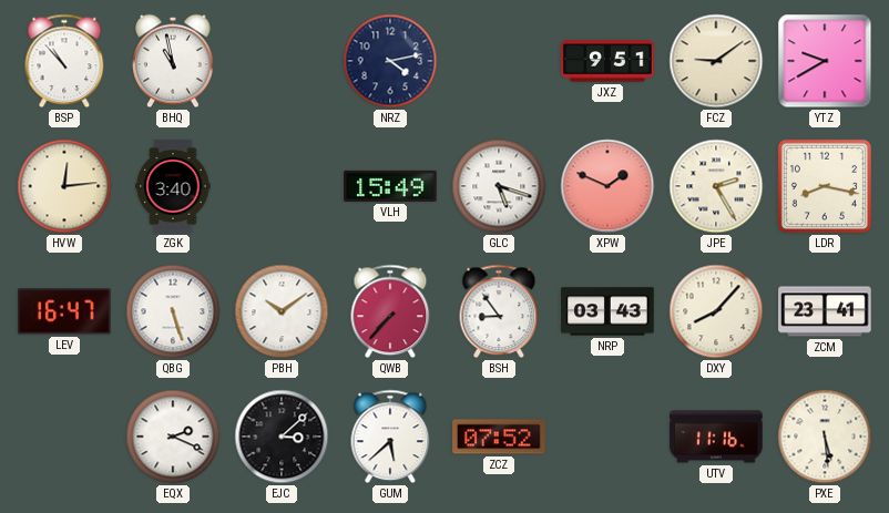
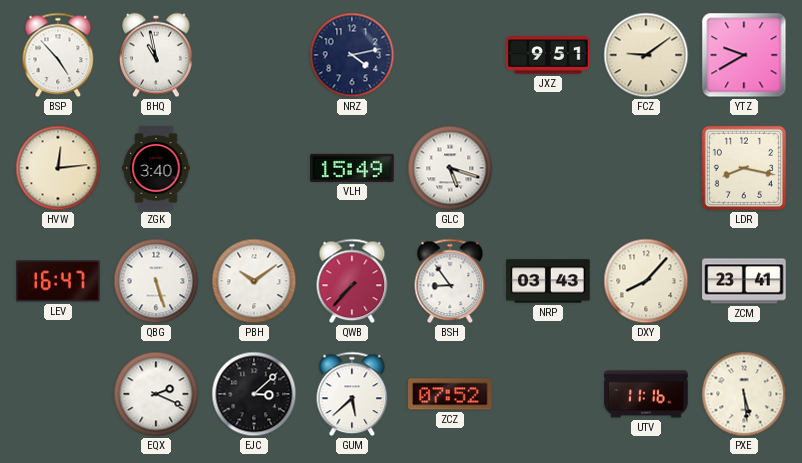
BSP: 10:53 -> 4:53
XPW: 1:49 -> none
JPE: 2:25 -> none
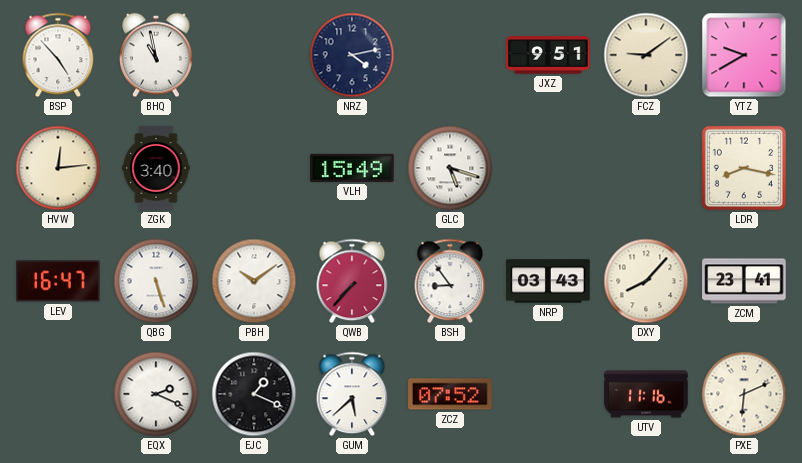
EJC: 3:08 -> 1:19
PXE: 5:29 -> 6:11
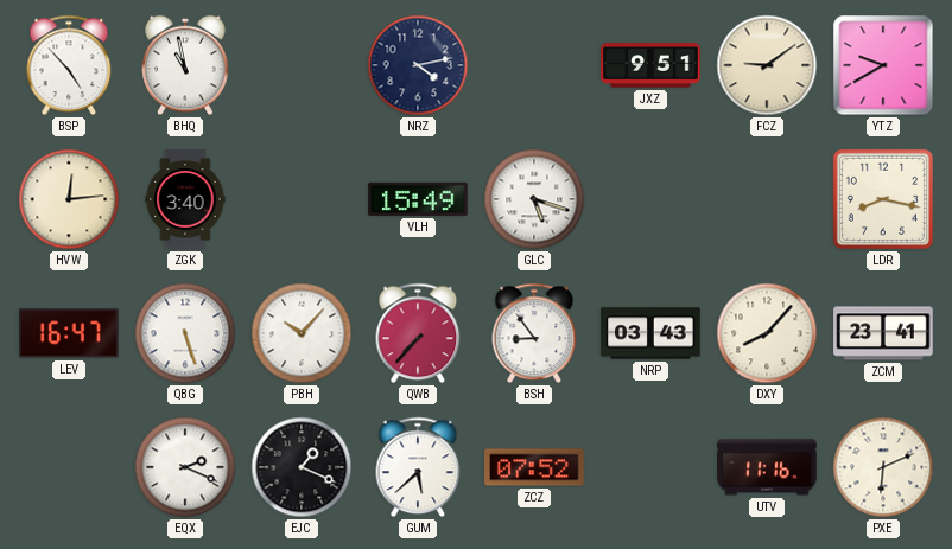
PBH: 10:09 -> 10:07
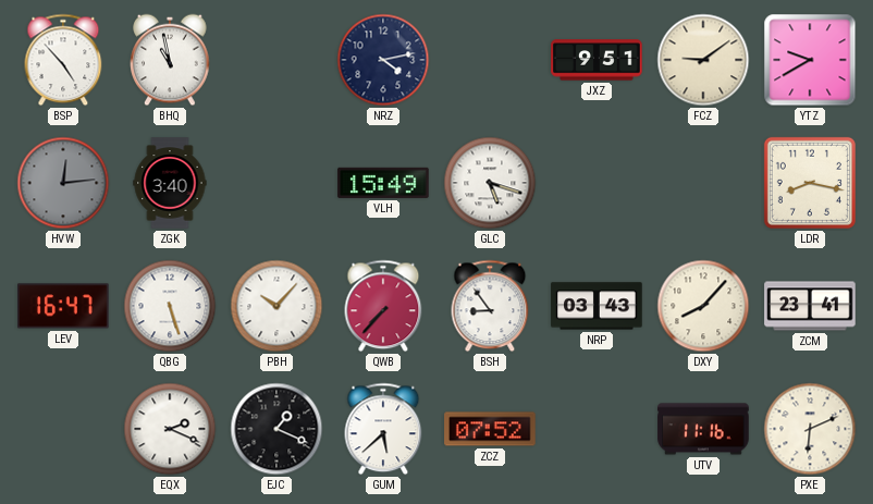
HVW dial: cream -> grey
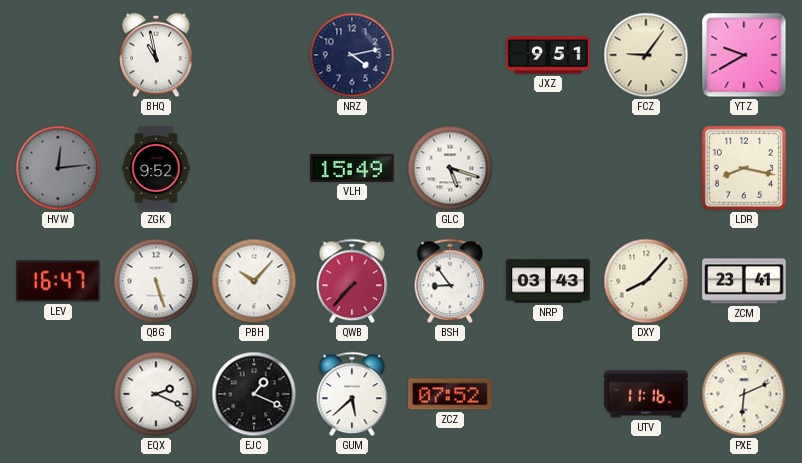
BSP: 4:53 -> none
FCZ: 9:09 -> 9:06
ZGK: 3:40 -> 9:52
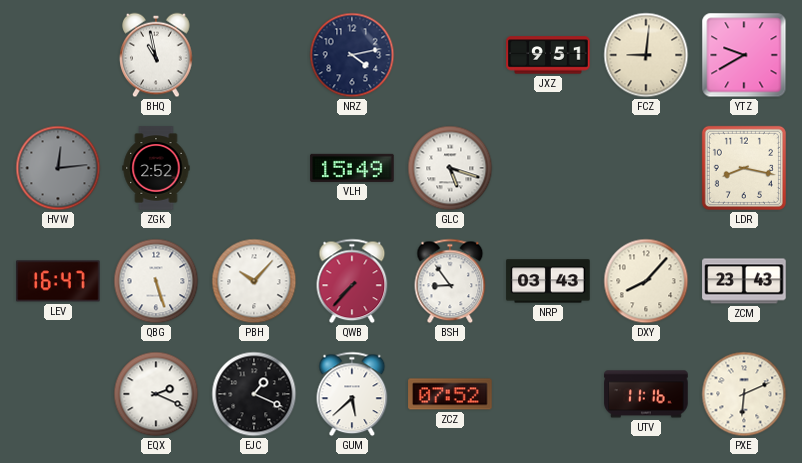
FCZ: 9:06 -> 9:01
ZGK: 9:52 -> 2:52
ZCM: 23:41 -> 23:43
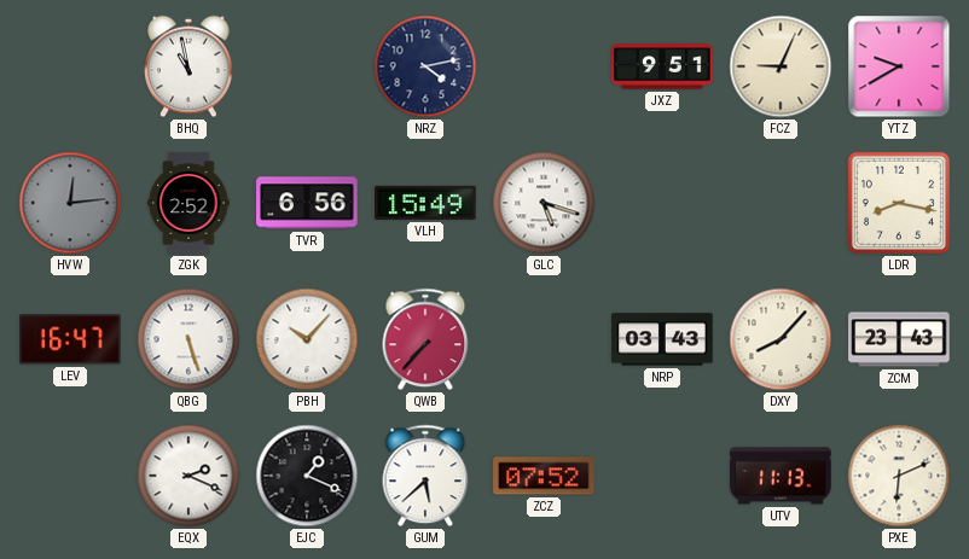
FCZ: 9:01 -> 9:04
TVR: none -> 6:56
BSH: 8:54 -> none
UTV: 11:16 -> 11:13
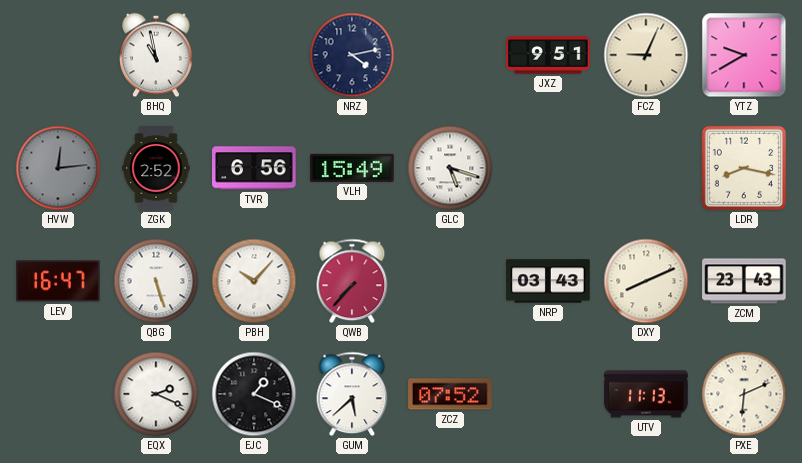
DXY: 8:07 -> 8:11
